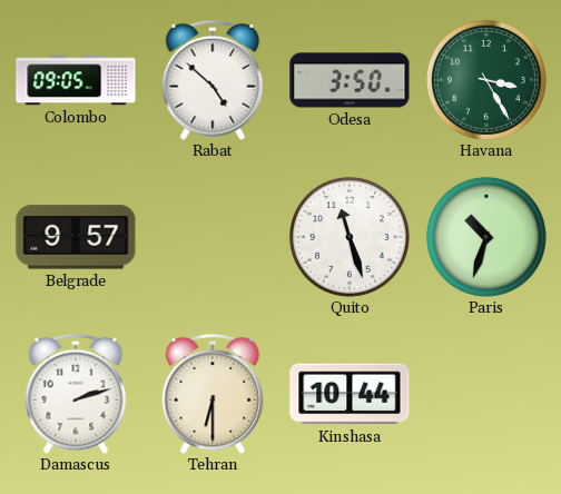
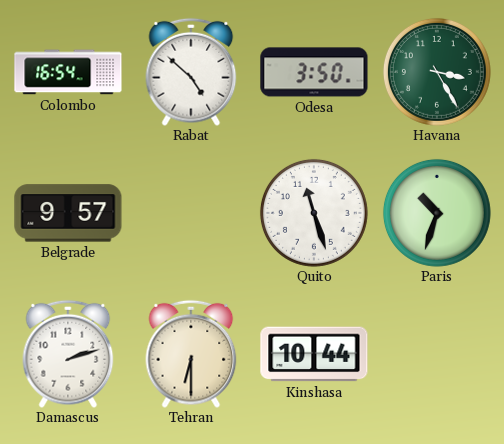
Colombo: 09:05 -> 16:54
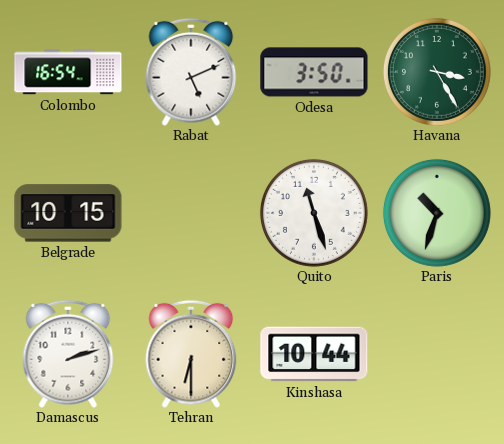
Rabat: 4:52 -> 5:11
Belgrade: 9:57 -> 10:15
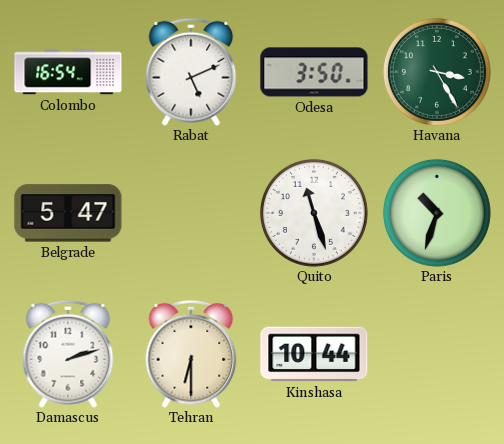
Belgrade: 10:15 -> 5:47
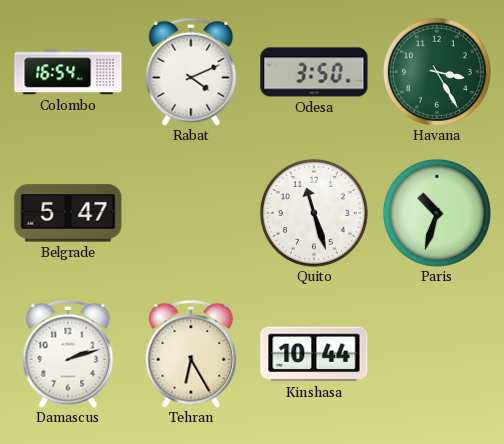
Rabat: 5:11 -> 4:11
Tehran: 6:30 -> 6:25
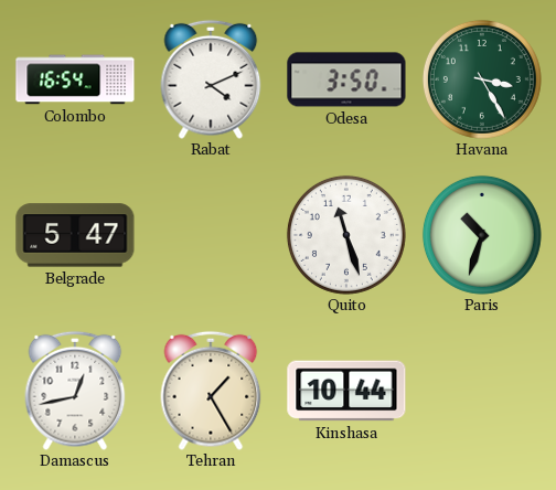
Damascus: 2:12 -> 12:43
Tehran: 6:25 -> 1:25
